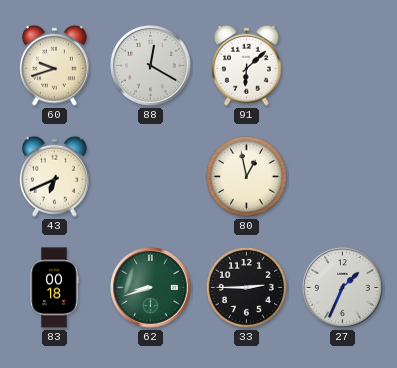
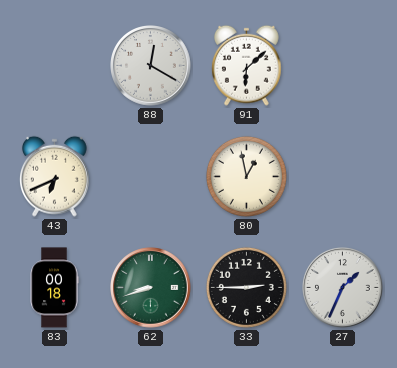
60: 9:42 -> none
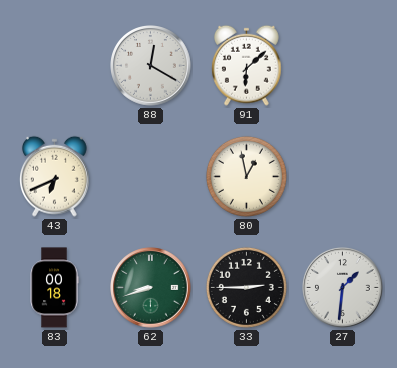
27: 1:34 -> 1:31
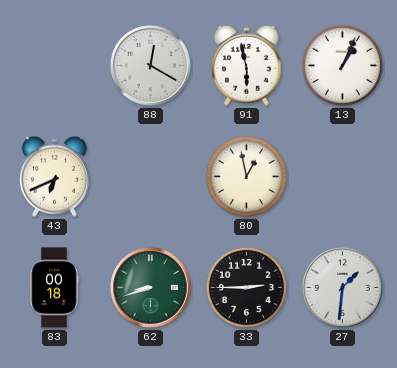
91: 6:08 -> 5:58
13: none -> 1:04
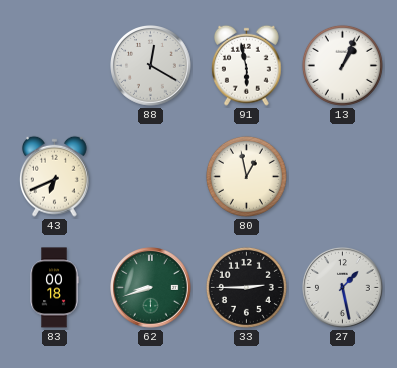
27: 1:31 -> 1:28
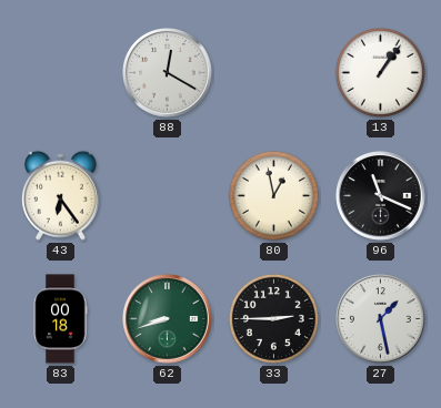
91: 5:58 -> none
13: 1:04 -> 1:06
43: 6:41 -> 6:24
96: none -> 11:19
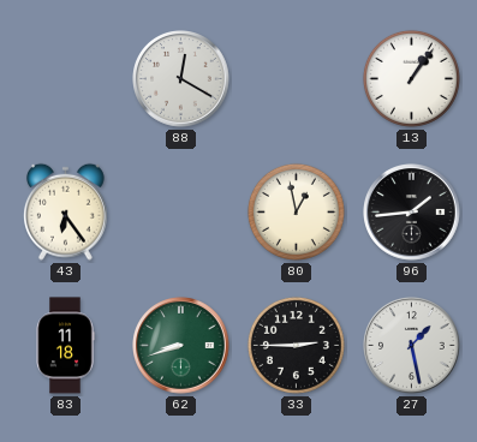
96: 11:19 -> 1:44
83: 00:18 -> 11:18
